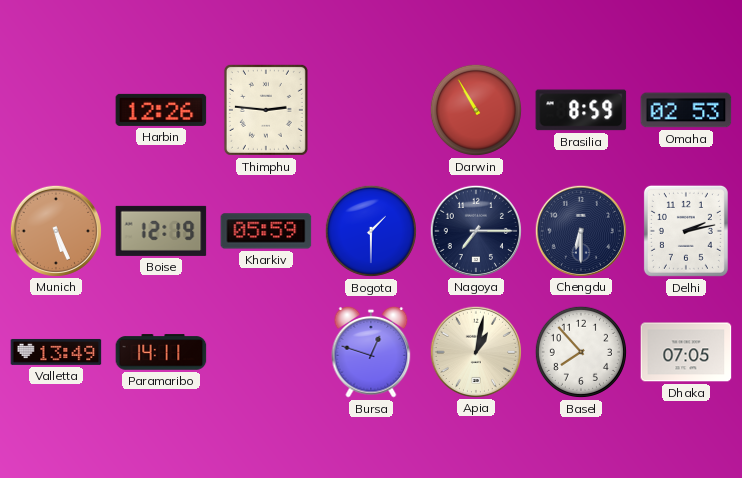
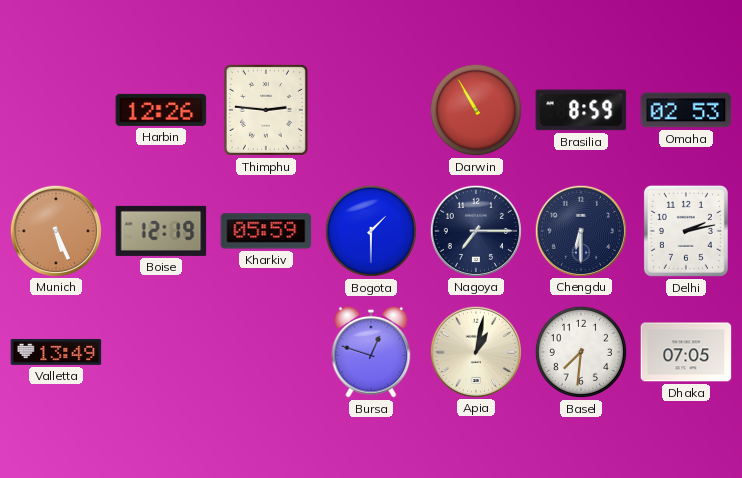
Paramaribo: 14:11 -> none
Basel: 7:53 -> 7:31
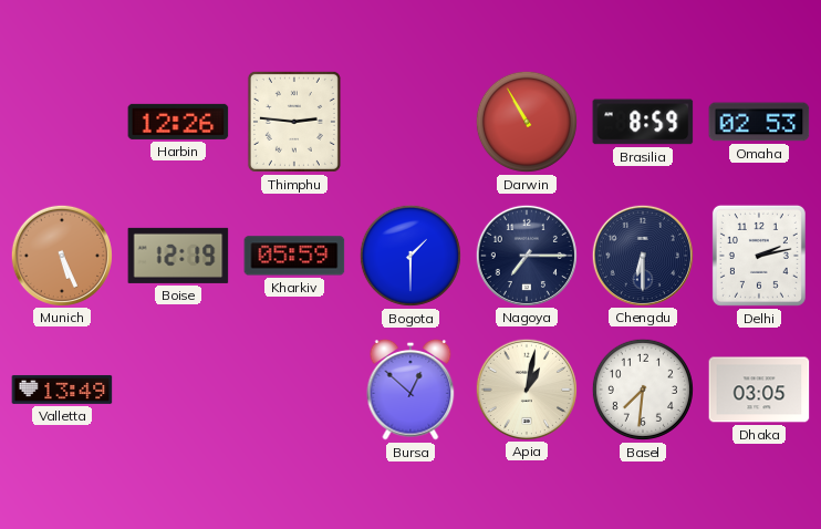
Bursa: 12:48 -> 12:52
Dhaka: 07:05 -> 03:05
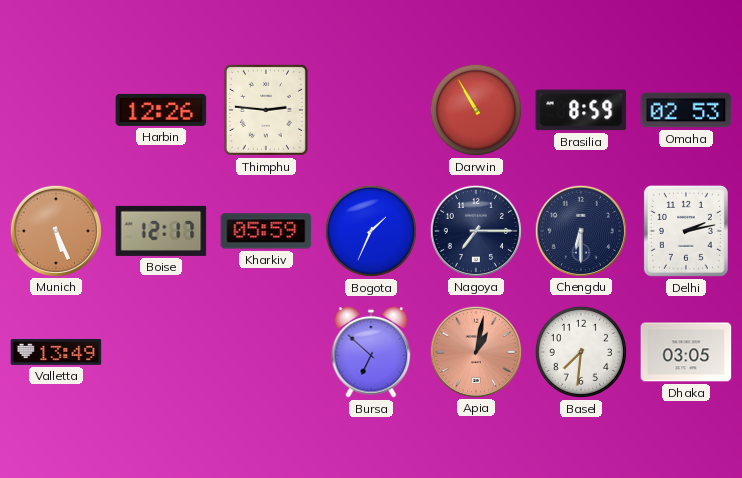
Boise: 12:19 -> 12:17
Bogota: 1:30 -> 1:34
Bursa: 12:52 -> 6:52
Apia dial: cream -> salmon
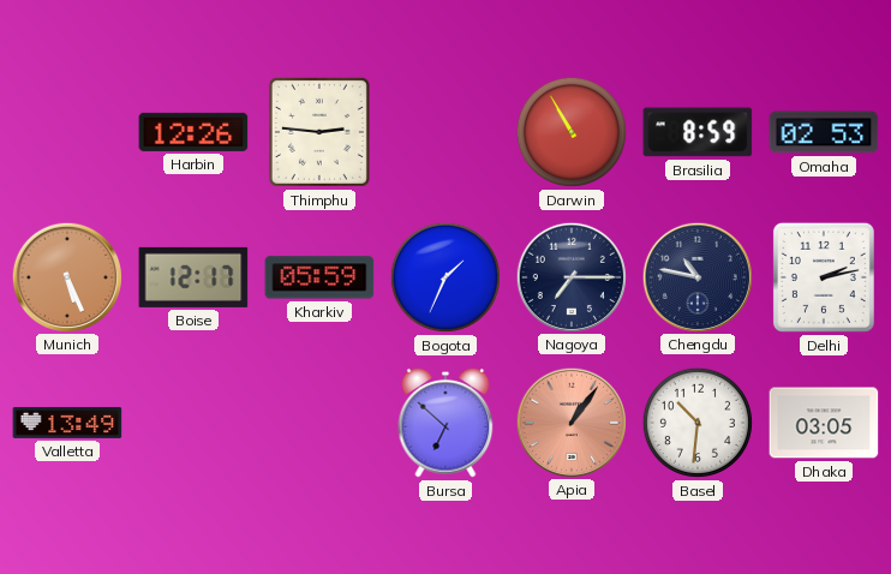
Chengdu: 6:30 -> 10:47
Apia: 1:02 -> 1:06
Basel: 7:31 -> 10:31
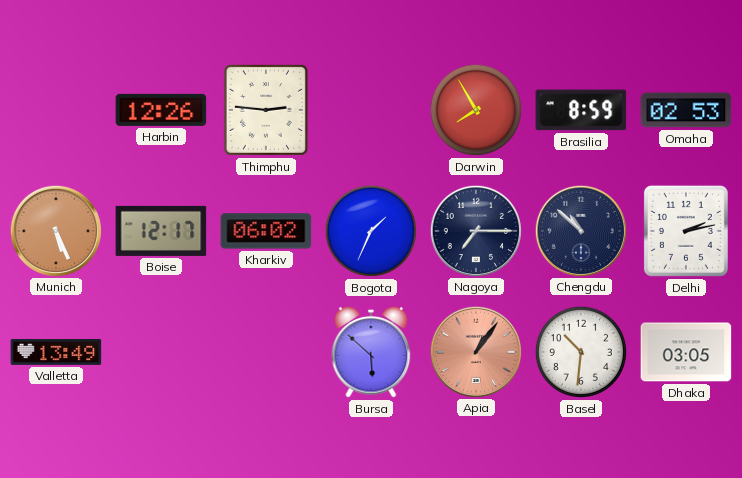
Darwin: 10:55 -> 7:55
Kharkiv: 05:59 -> 06:02
Chengdu: 10:47 -> 10:52
Bursa: 6:52 -> 5:52
